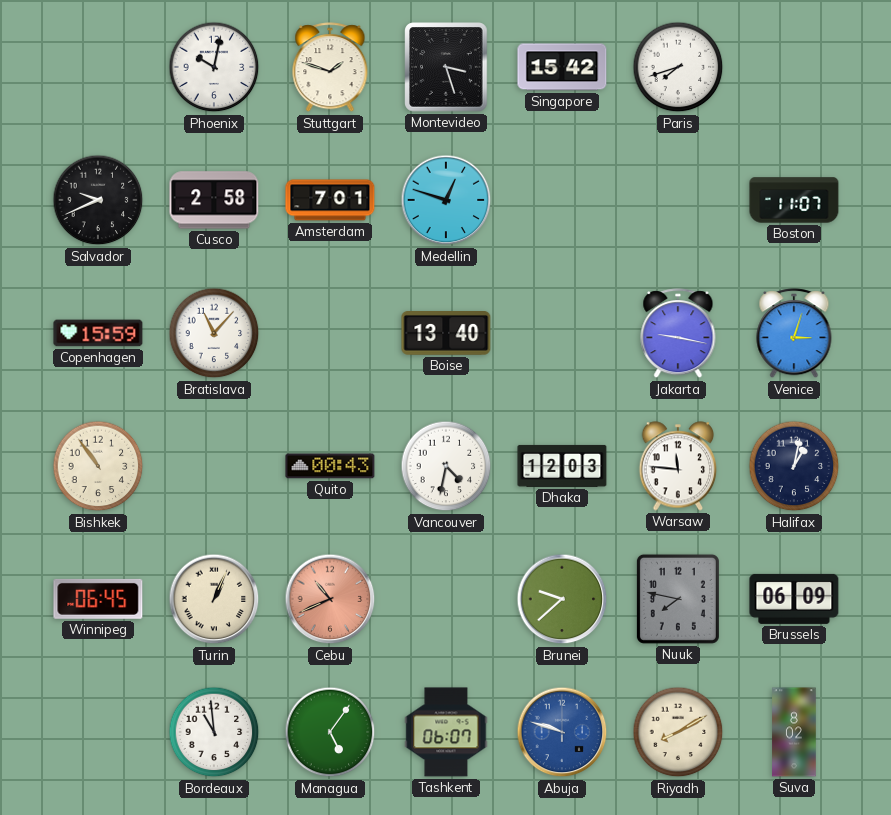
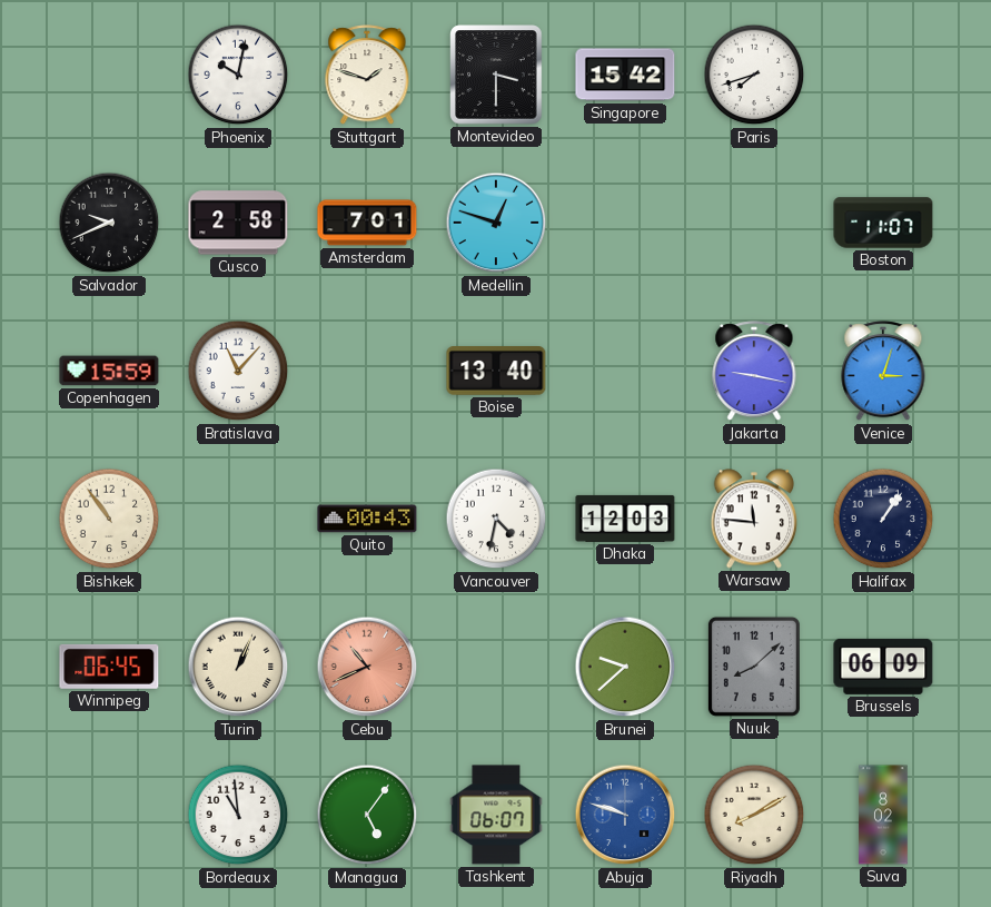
Montevideo: 3:27 -> 3:30
Halifax: 1:02 -> 1:06
Nuuk: 7:47 -> 8:08
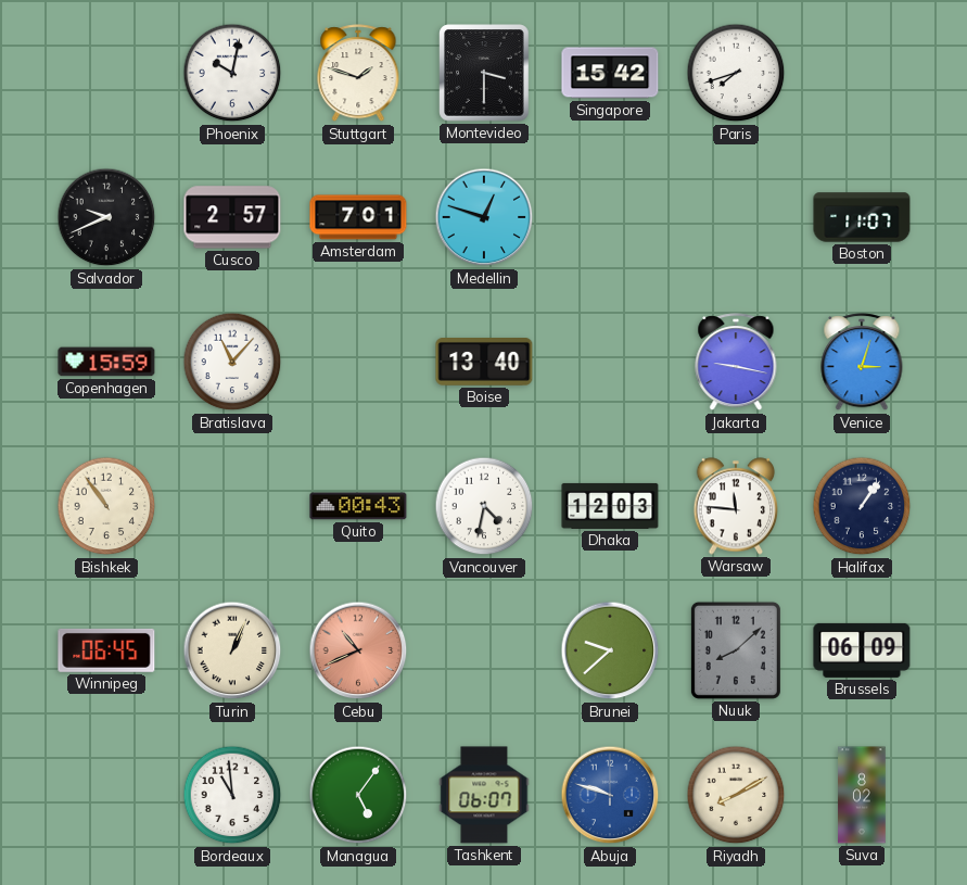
Cusco: 2:58 -> 2:57
